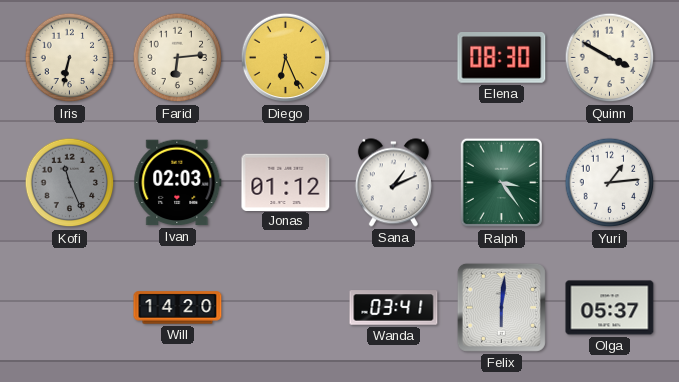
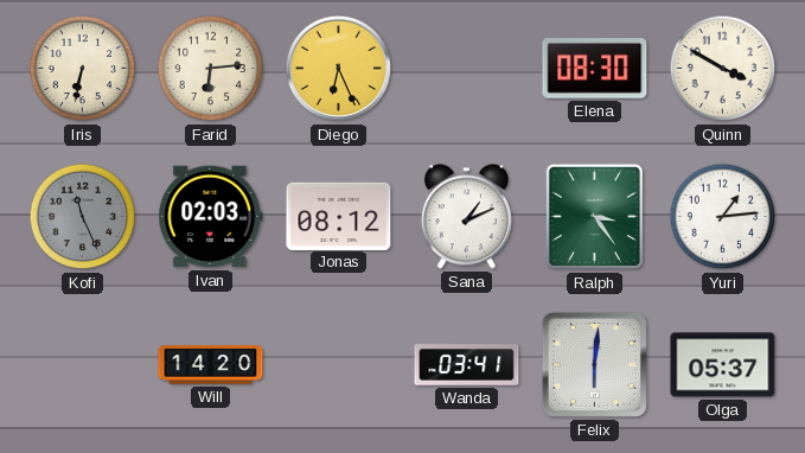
Jonas: 01:12 -> 08:12
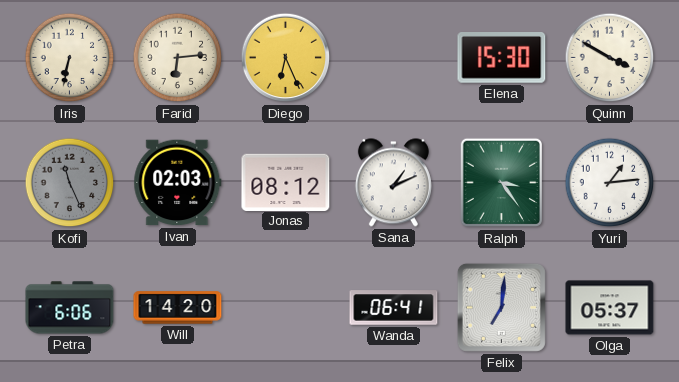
Elena: 08:30 -> 15:30
Petra: none -> 6:06
Wanda: 03:41 -> 06:41
Felix: 6:01 -> 7:01
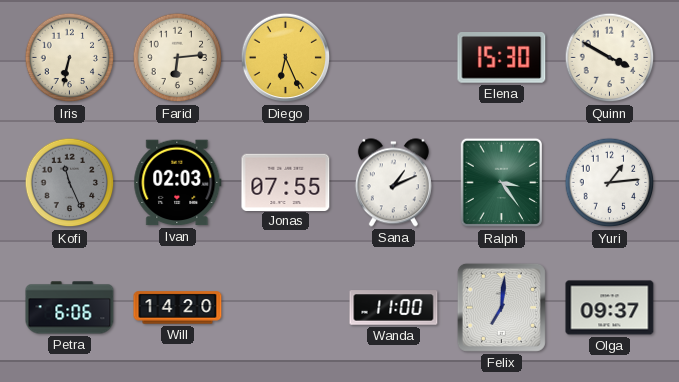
Jonas: 08:12 -> 07:55
Wanda: 06:41 -> 11:00
Olga: 05:37 -> 09:37
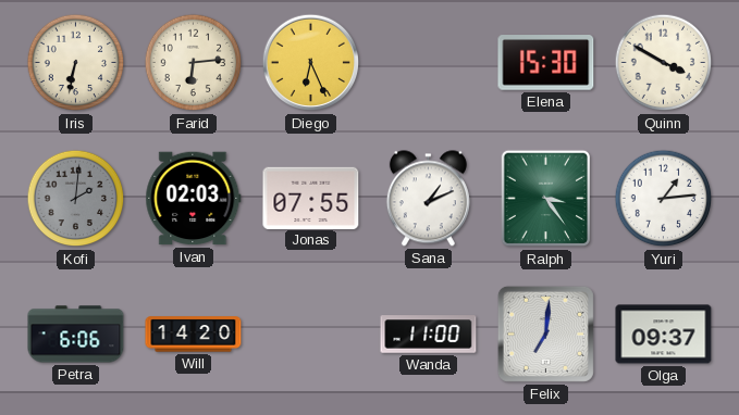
Kofi: 11:26 -> 2:01
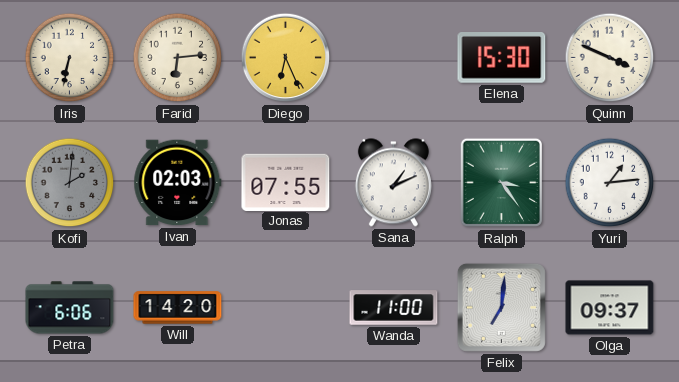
Quinn: 3:50 -> 3:49
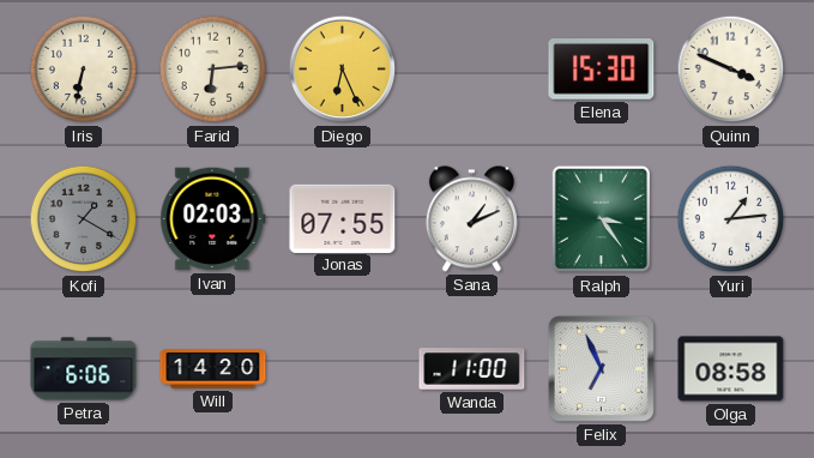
Kofi: 2:01 -> 1:20
Felix: 7:01 -> 6:56
Olga: 09:37 -> 08:58
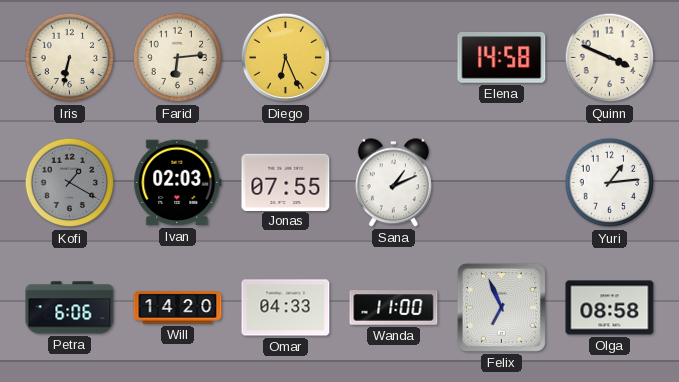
Elena: 15:30 -> 14:58
Ralph: 3:24 -> none
Omar: none -> 04:33
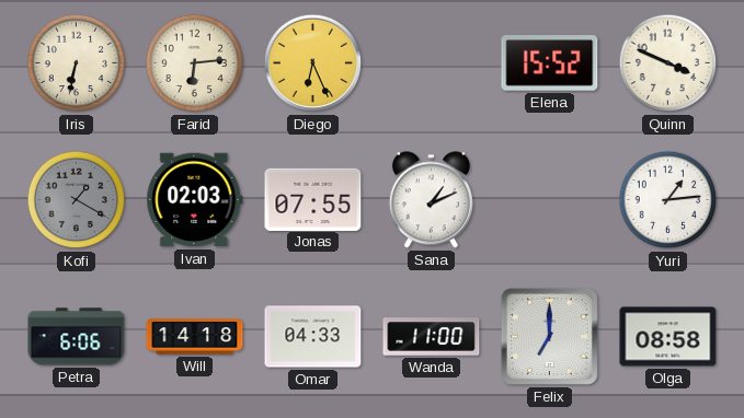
Elena: 14:58 -> 15:52
Will: 14:20 -> 14:18
Felix: 6:56 -> 7:00
